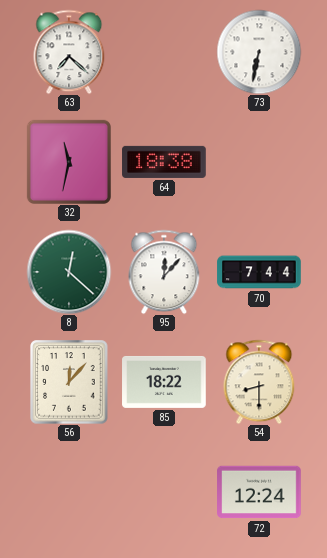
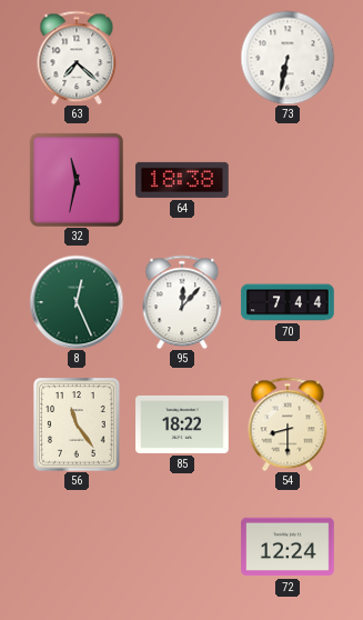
8: 12:22 -> 12:26
56: 12:07 -> 11:24
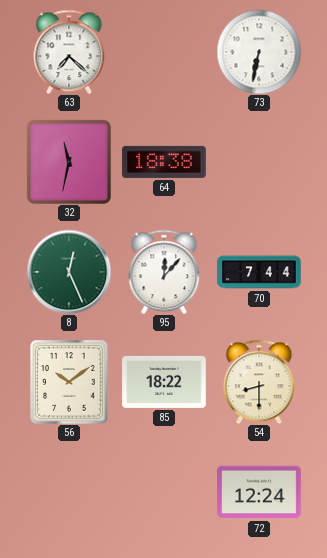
56: 11:24 -> 10:09
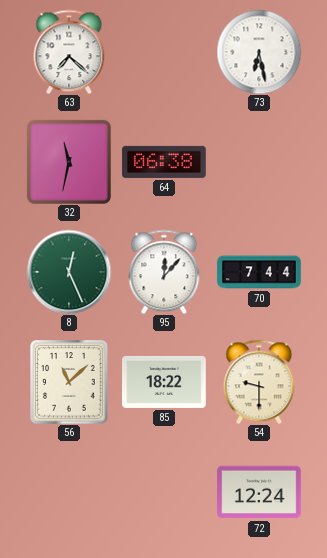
73: 6:32 -> 6:28
64: 18:38 -> 06:38
56: 10:09 -> 11:08
54: 8:30 -> 9:30
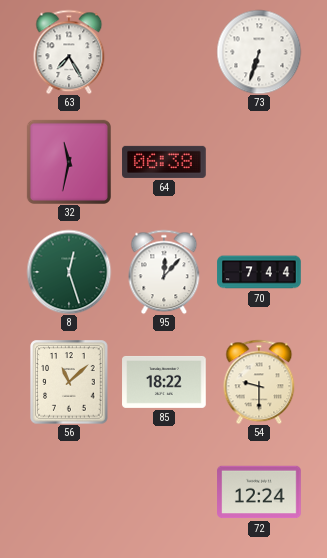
63: 7:22 -> 7:25
73: 6:28 -> 6:33
8: 12:26 -> 12:27
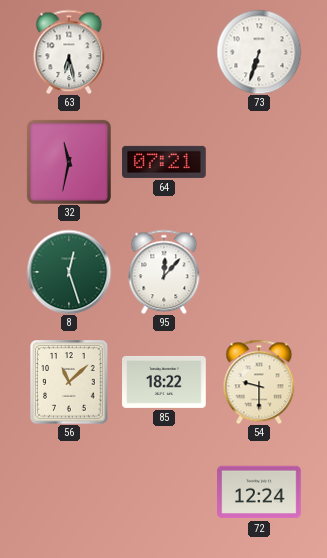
63: 7:25 -> 6:28
64: 06:38 -> 07:21
70: 7:44 -> none
